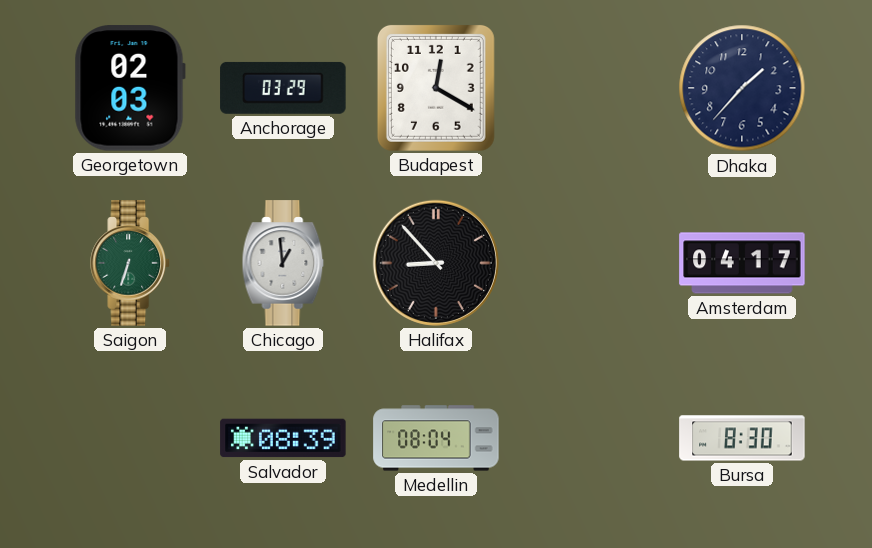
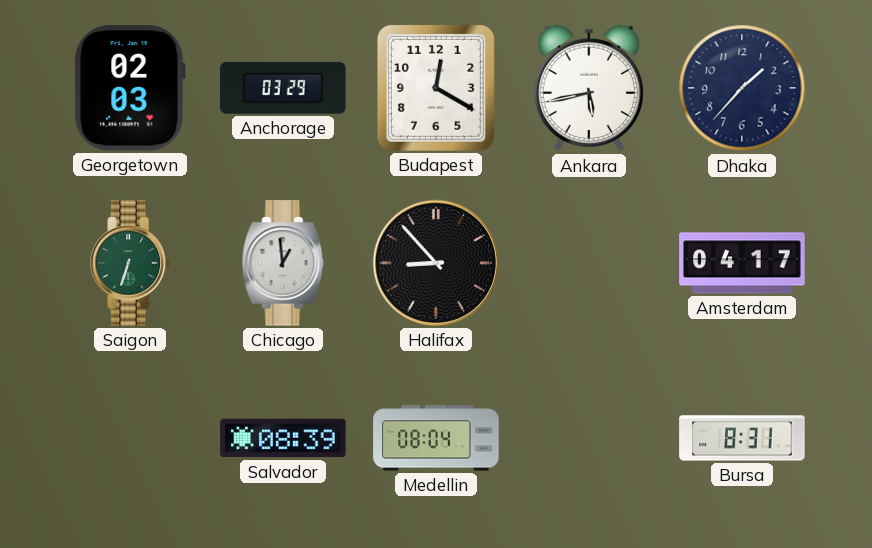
Ankara: none -> 5:43
Bursa: 8:30 -> 8:31
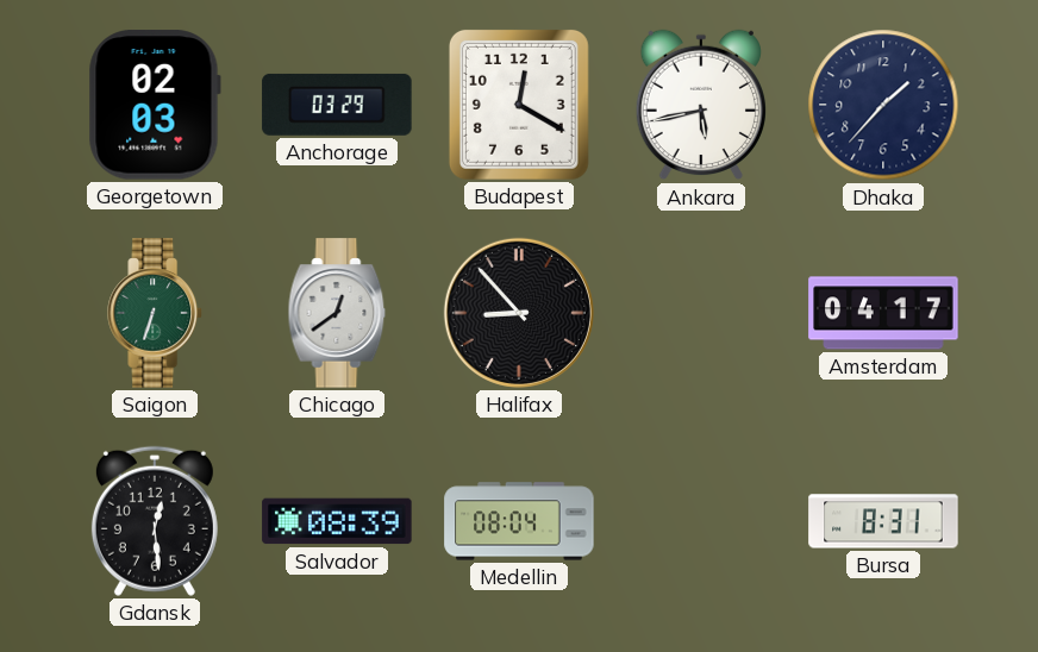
Chicago: 12:59 -> 12:39
Gdansk: none -> 12:29
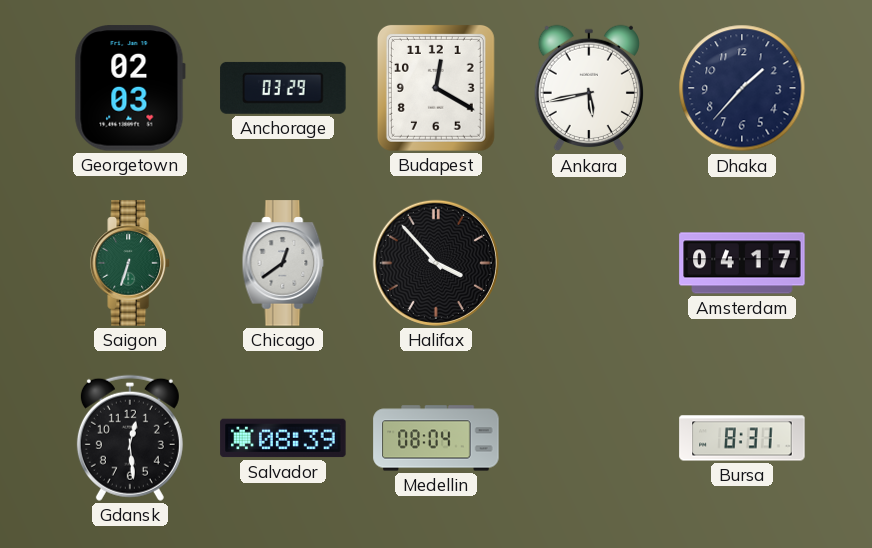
Halifax: 8:53 -> 3:53
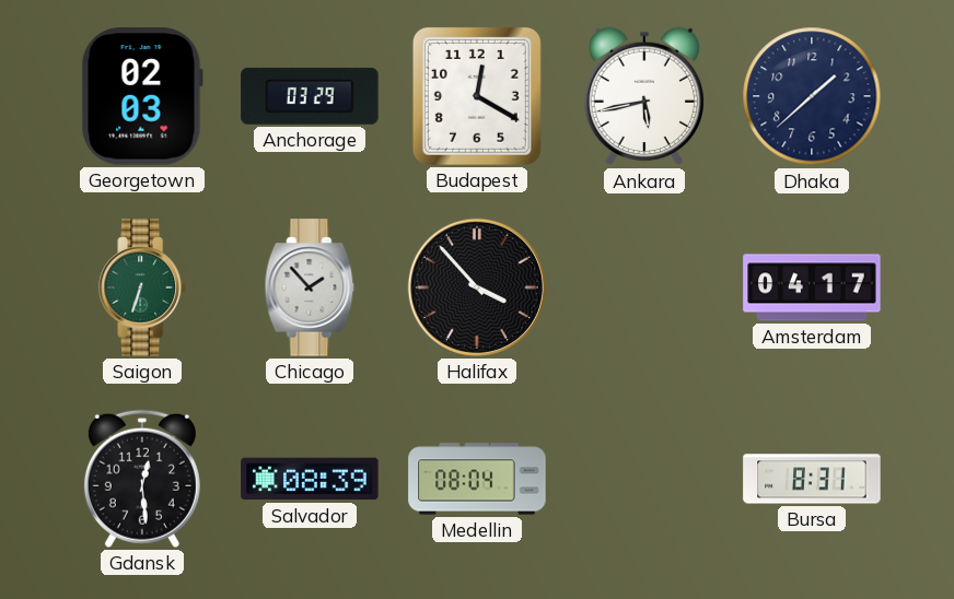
Dhaka: 1:37 -> 1:38
Chicago: 12:39 -> 1:53
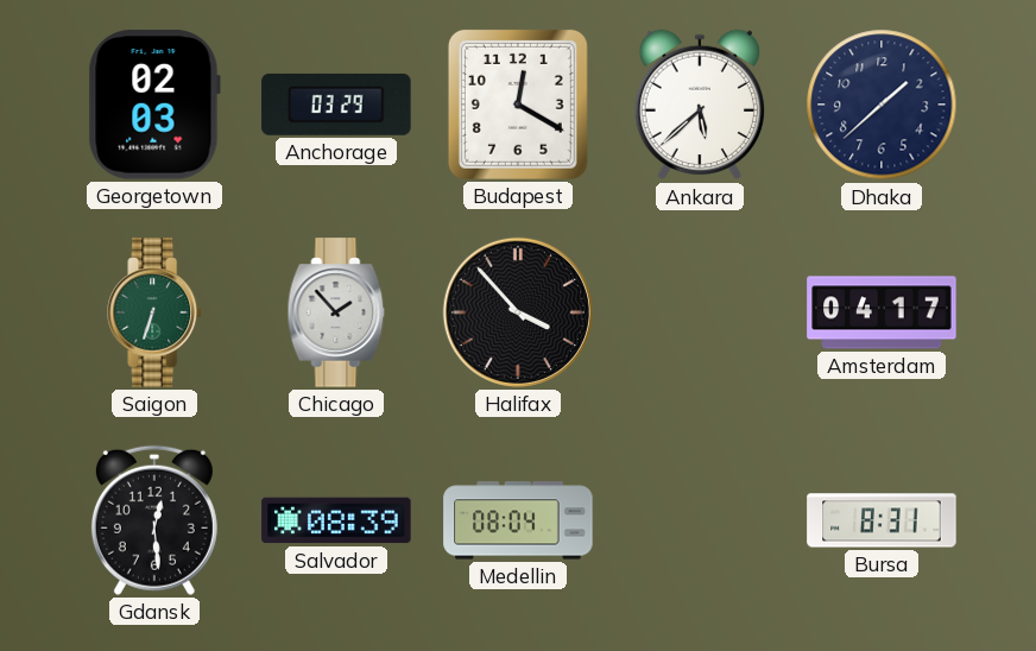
Ankara: 5:43 -> 5:38
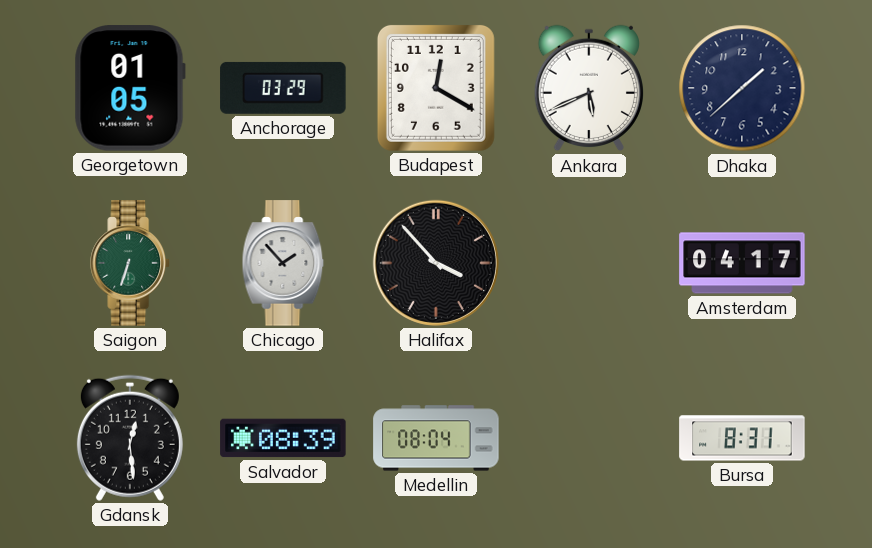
Georgetown: 02:03 -> 01:05
Ankara: 5:38 -> 5:41
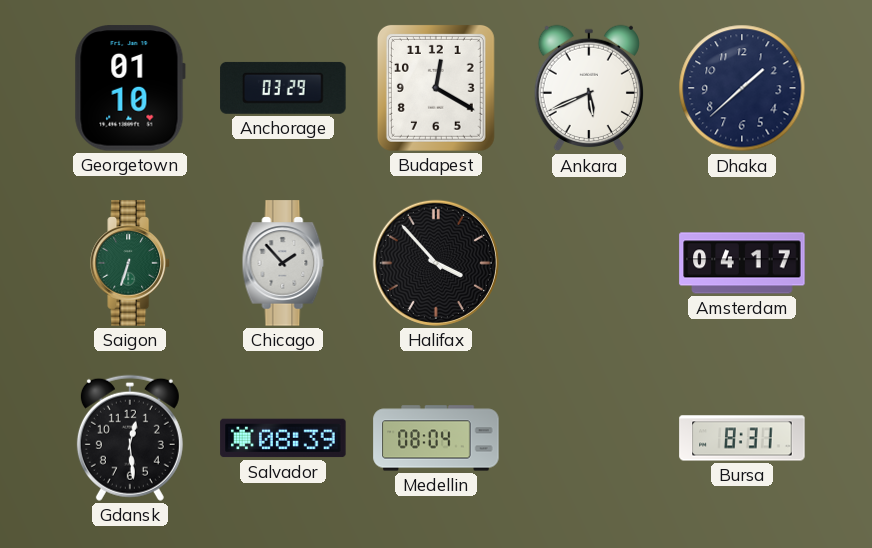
Georgetown: 01:05 -> 01:10
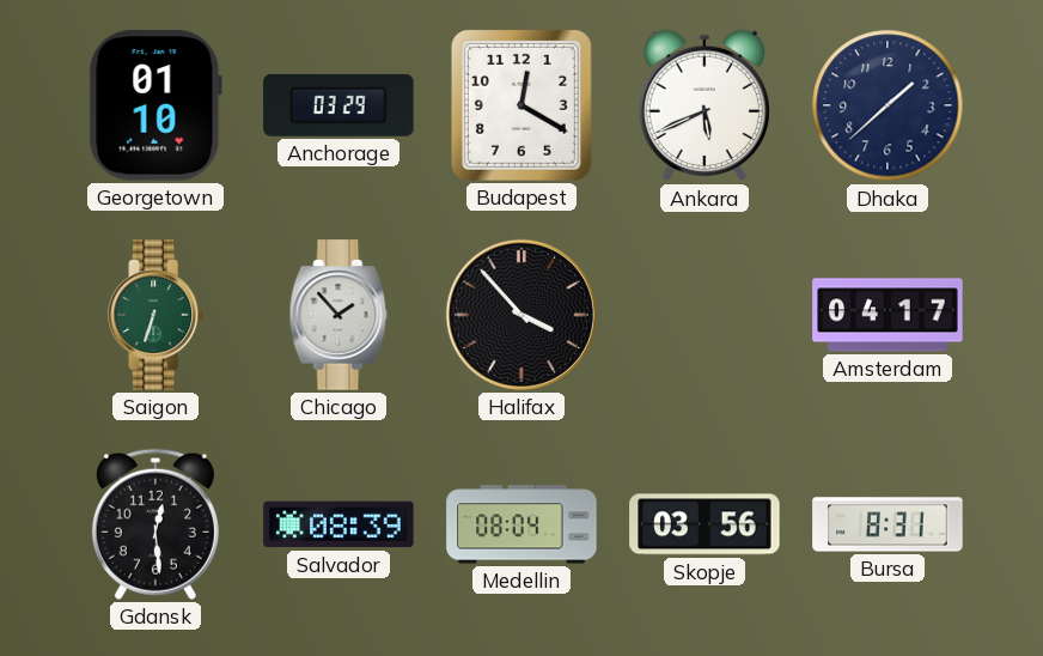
Skopje: none -> 03:56
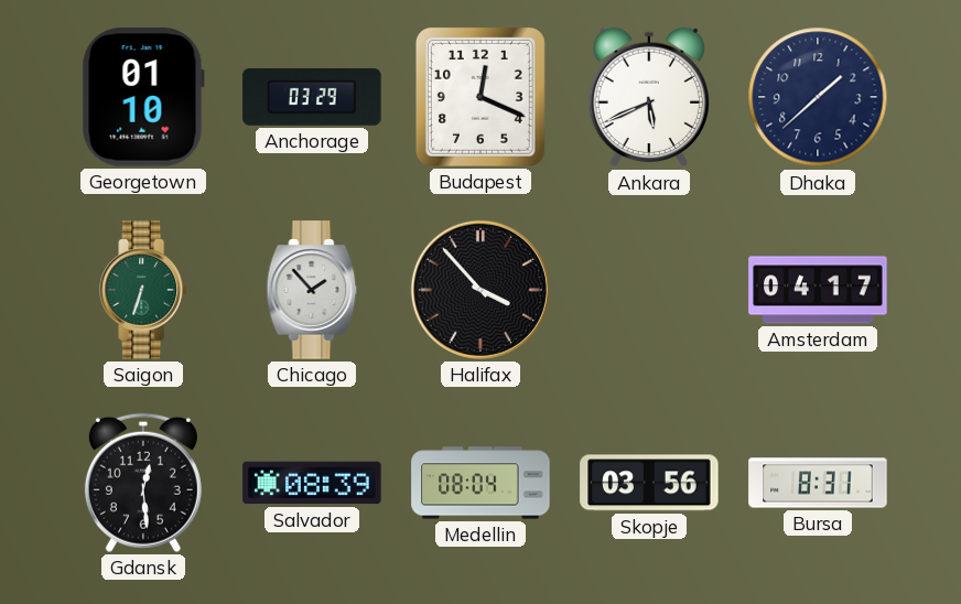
Budapest: 12:20 -> 12:19
